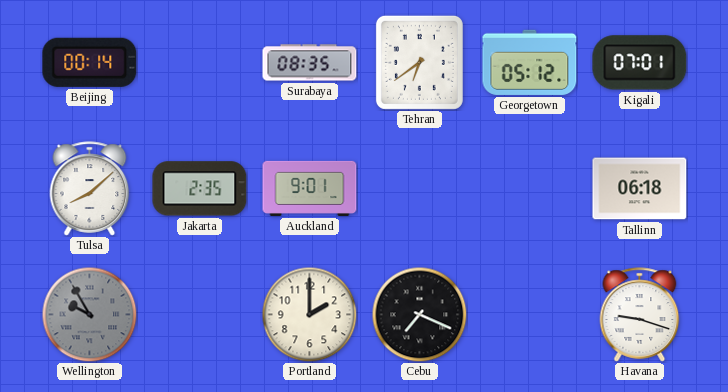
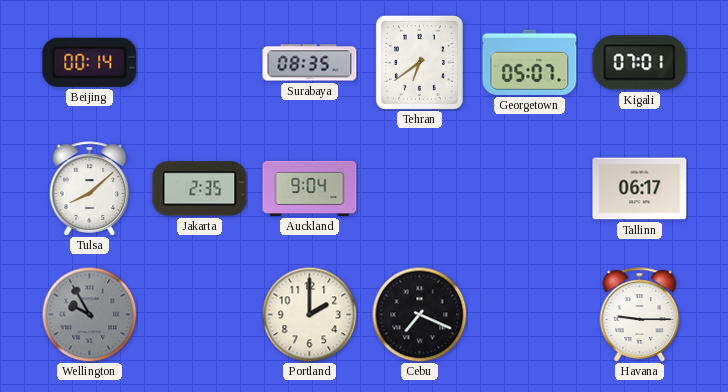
Georgetown: 05:12 -> 05:07
Auckland: 9:01 -> 9:04
Tallinn: 06:18 -> 06:17
Havana: 9:18 -> 9:15
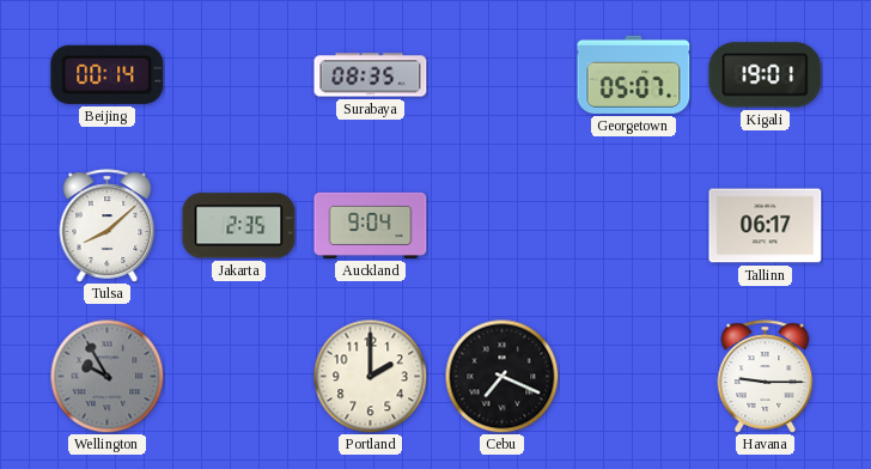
Tehran: 6:39 -> none
Kigali: 07:01 -> 19:01
